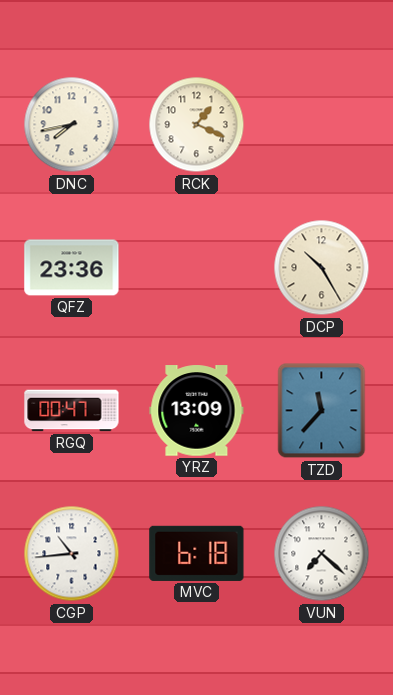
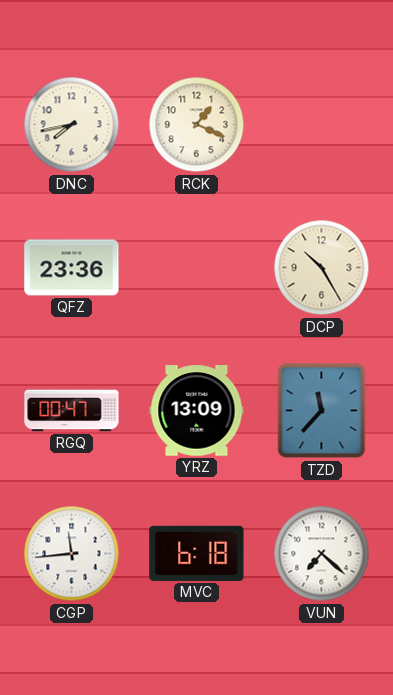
CGP: 10:44 -> 11:44
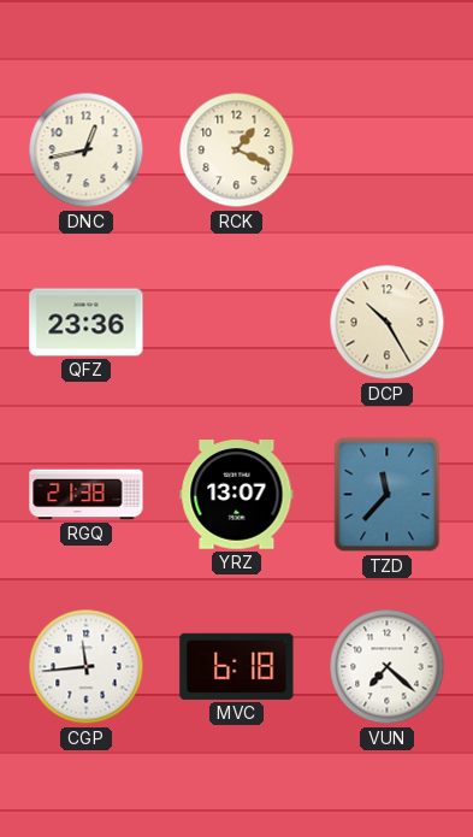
DNC: 7:43 -> 12:43
RGQ: 00:47 -> 21:38
YRZ: 13:09 -> 13:07
